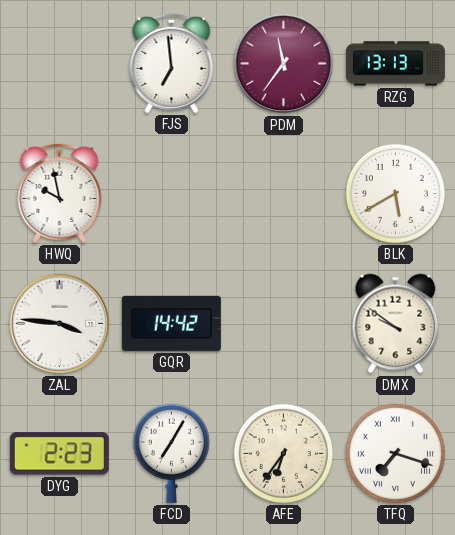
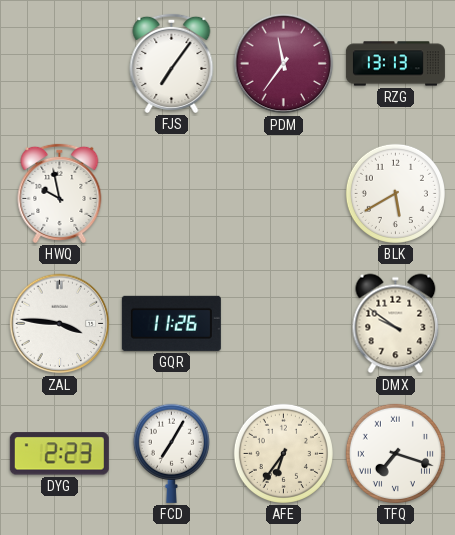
FJS: 6:59 -> 7:06
GQR: 14:42 -> 11:26
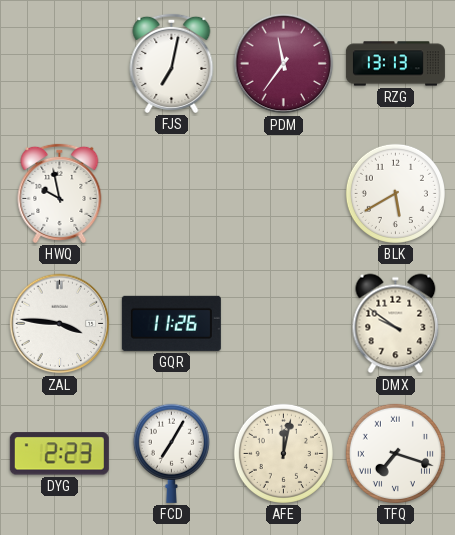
FJS: 7:06 -> 7:02
AFE: 6:36 -> 12:02
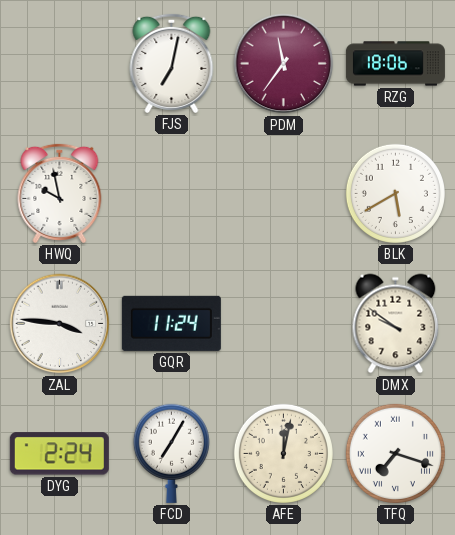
RZG: 13:13 -> 18:06
GQR: 11:26 -> 11:24
DYG: 2:23 -> 2:24
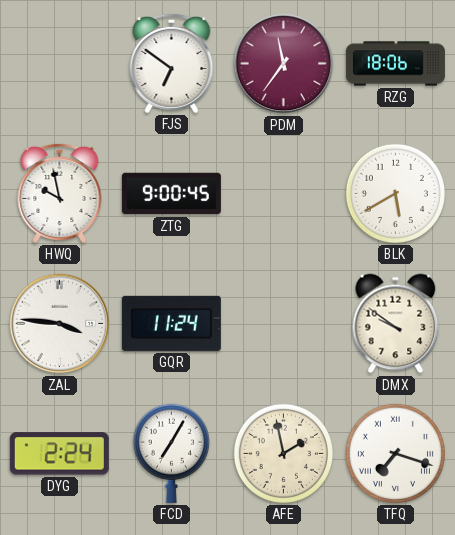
FJS: 7:02 -> 6:51
ZTG: none -> 9:00
AFE: 12:02 -> 1:58
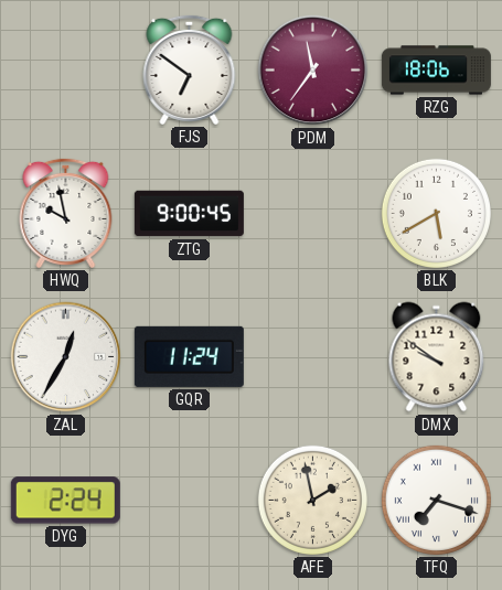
ZAL: 3:46 -> 12:35
FCD: 7:05 -> none
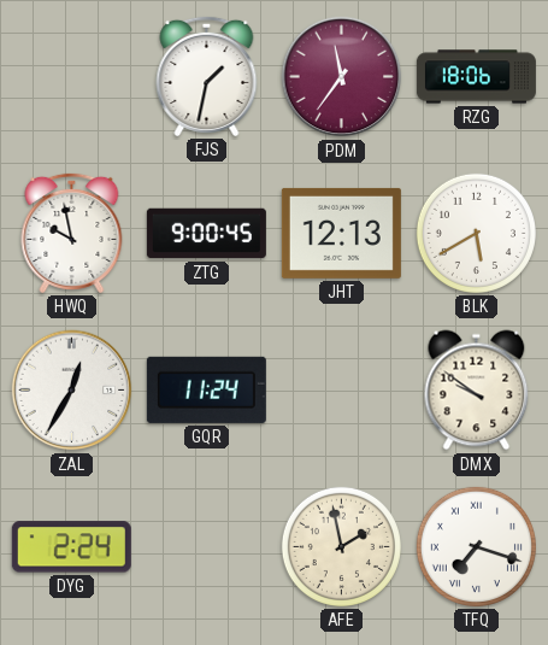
FJS: 6:51 -> 1:32
JHT: none -> 12:13
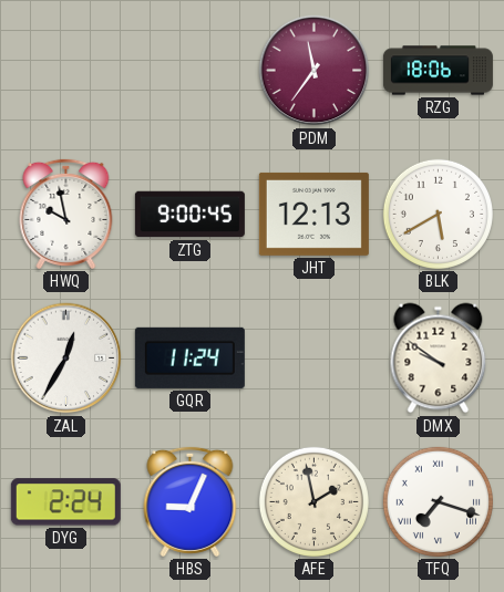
FJS: 1:32 -> none
HBS: none -> 9:04
